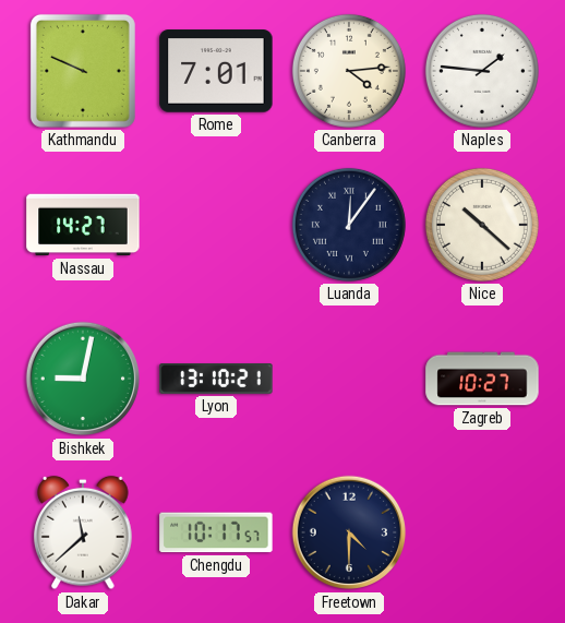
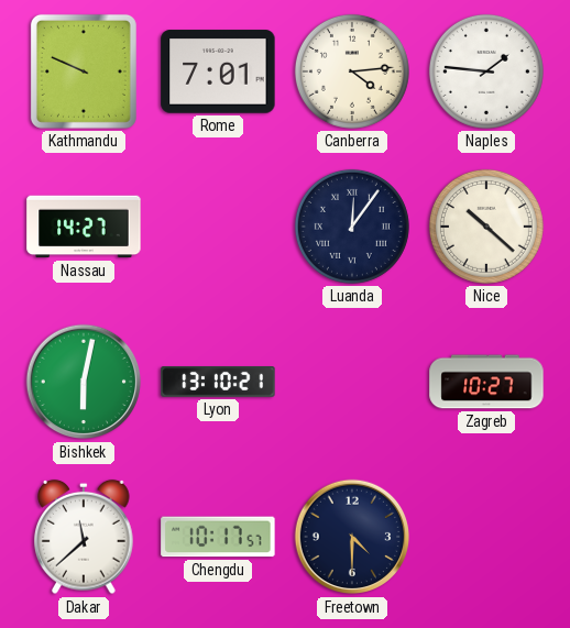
Bishkek: 9:02 -> 6:02
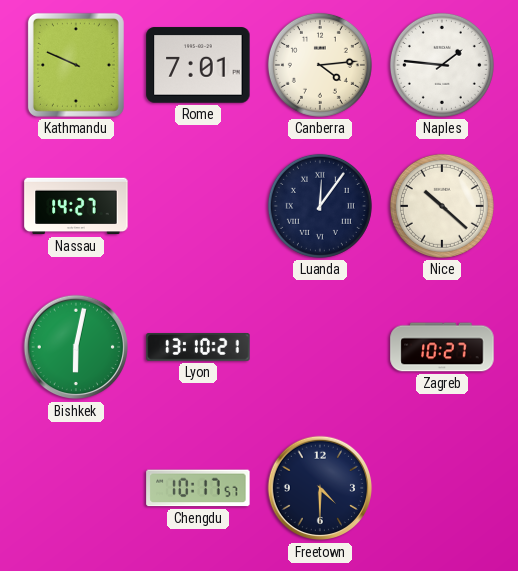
Dakar: 11:38 -> none
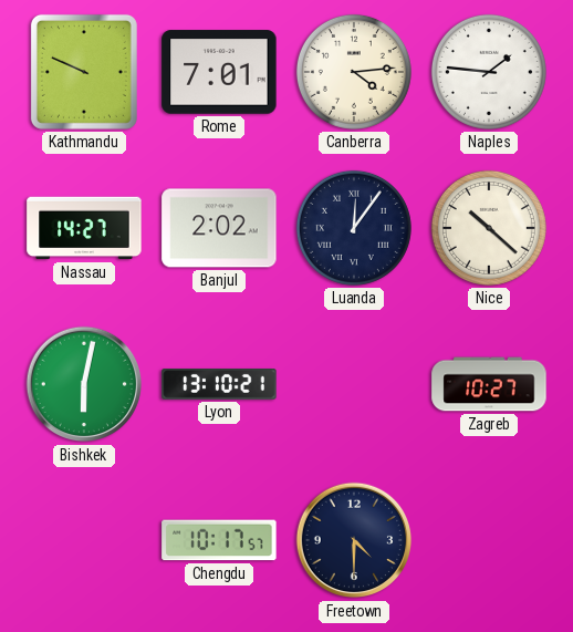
Banjul: none -> 2:02
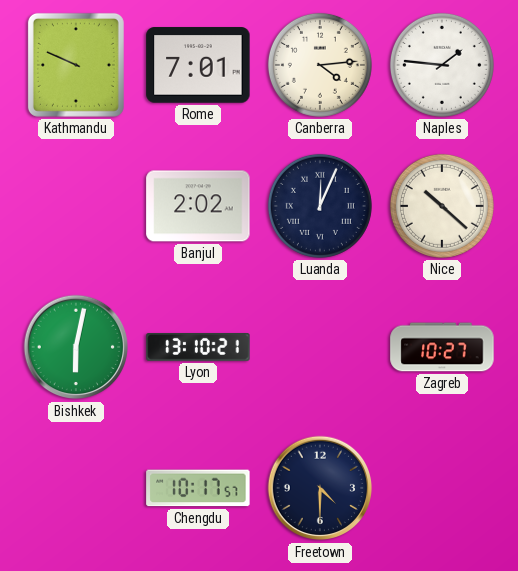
Nassau: 14:27 -> none
Luanda: 12:06 -> 12:04
